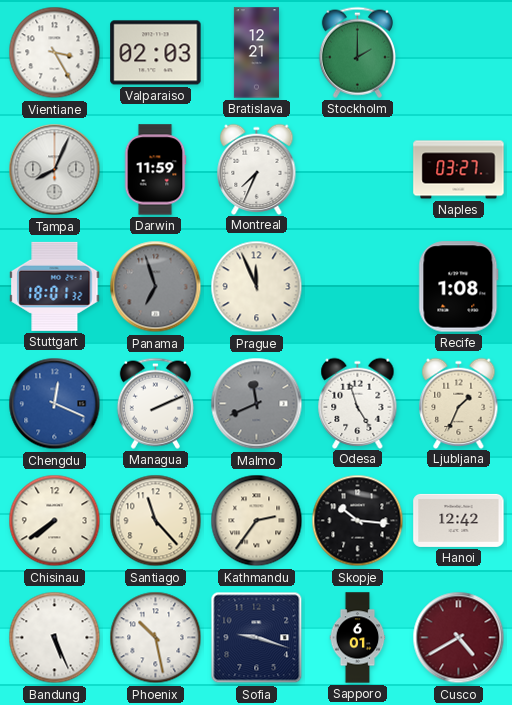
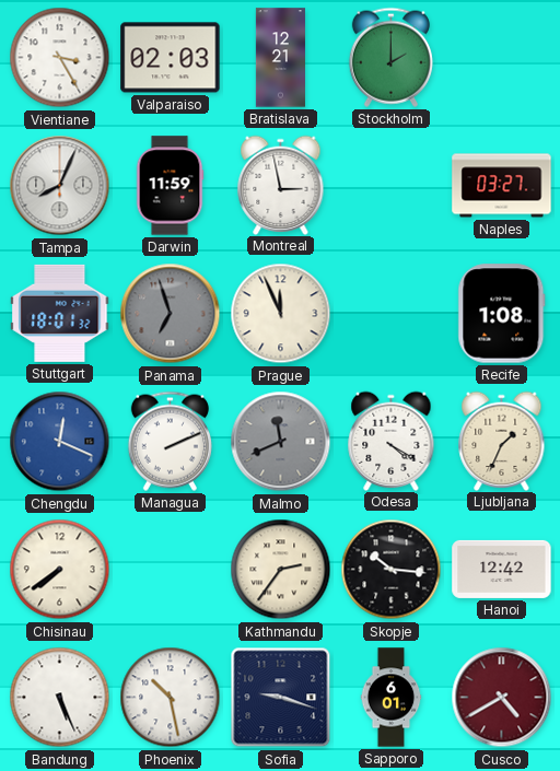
Montreal: 7:34 -> 2:58
Odesa: 4:57 -> 4:20
Santiago: 11:23 -> none
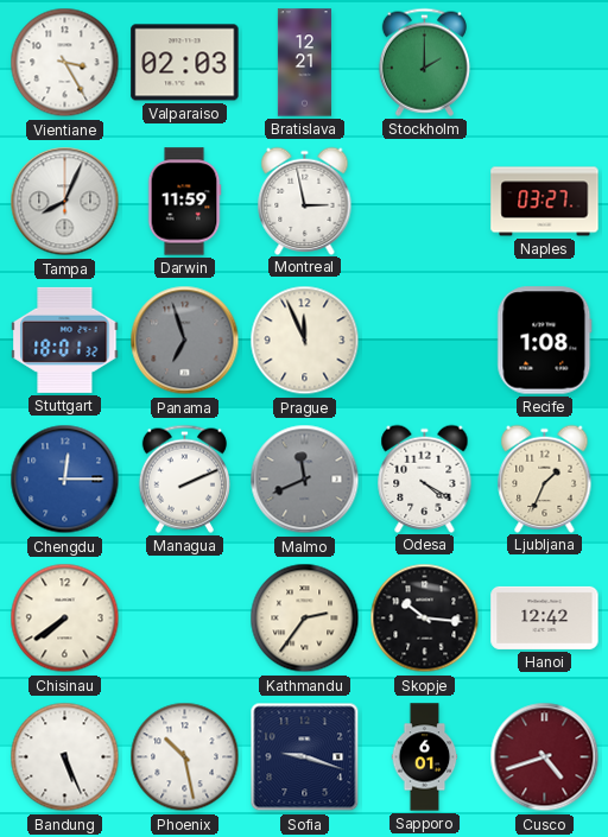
Chengdu: 12:19 -> 12:15
Cusco: 4:40 -> 4:42
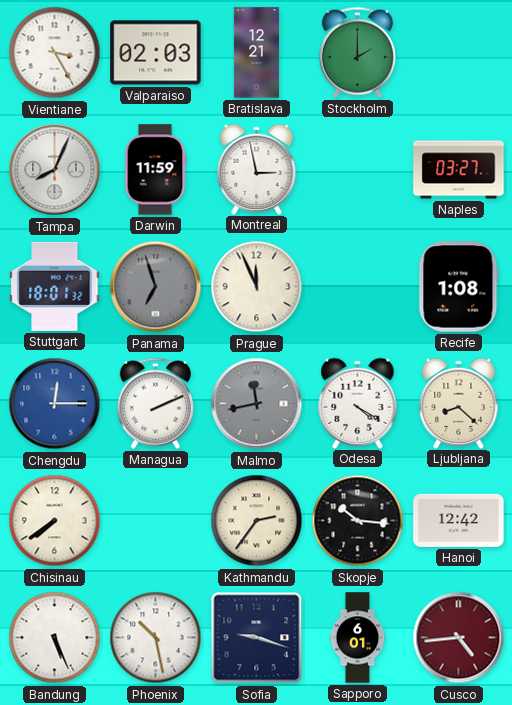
Malmo: 11:41 -> 11:43
Ljubljana: 1:34 -> 8:22
Cusco: 4:42 -> 4:44
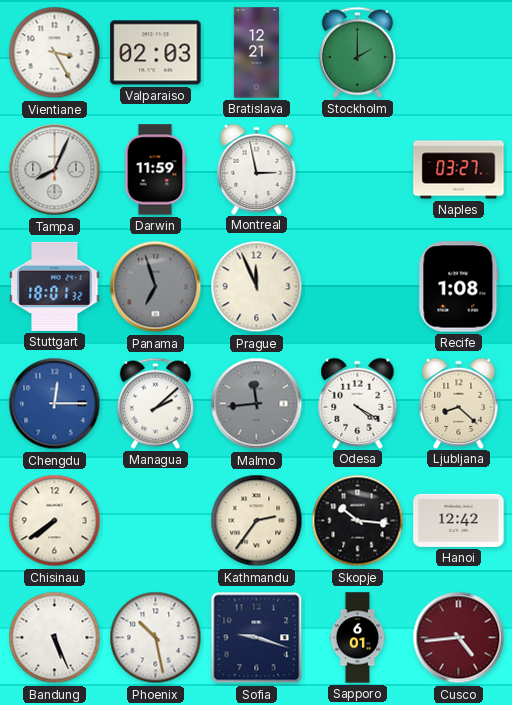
Managua: 2:11 -> 2:08
Malmo: 11:43 -> 11:44
